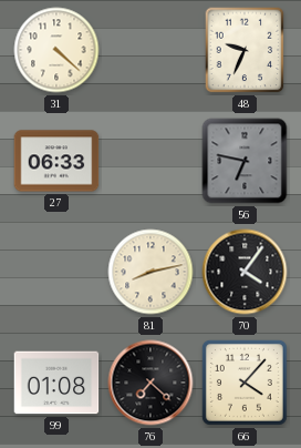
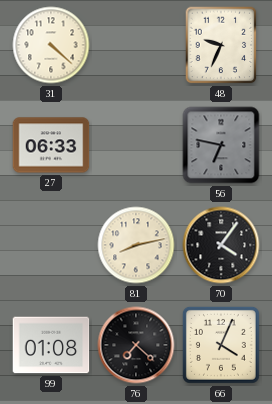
66: 4:07 -> 4:04
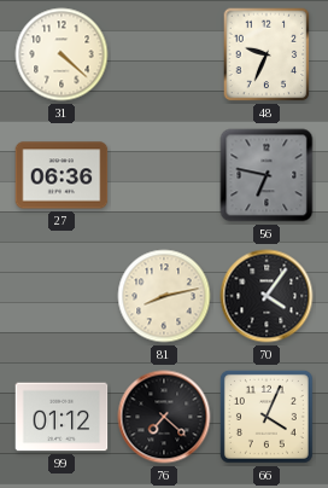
27: 06:33 -> 06:36
99: 01:08 -> 01:12
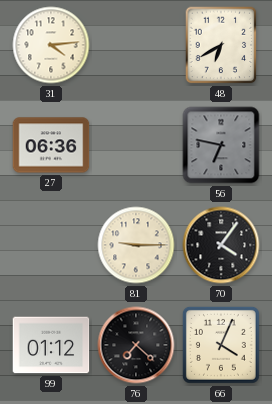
31: 4:22 -> 4:14
48: 9:34 -> 6:40
81: 8:13 -> 9:15
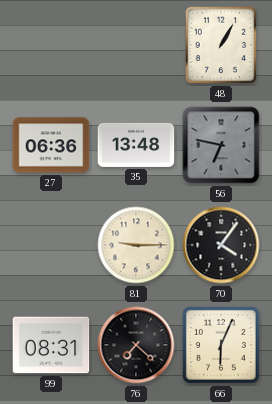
31: 4:14 -> none
48: 6:40 -> 1:05
35: none -> 13:48
99: 01:12 -> 08:31
66: 4:04 -> 6:04
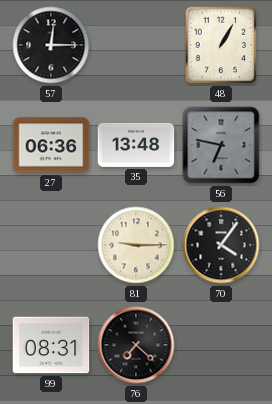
57: none -> 12:15
66: 6:04 -> none
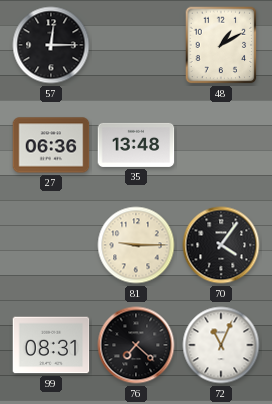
48: 1:05 -> 1:10
56: 6:47 -> none
72: none -> 11:04
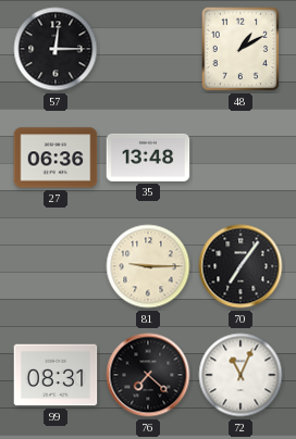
70: 4:06 -> 7:06
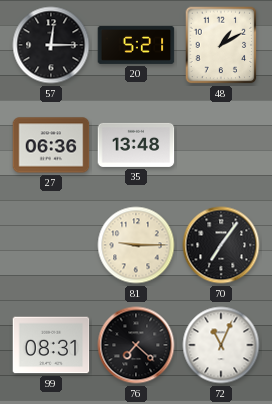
20: none -> 5:21
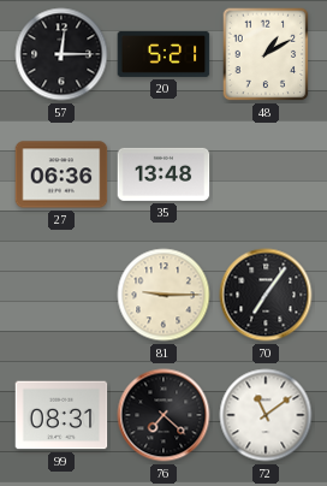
72: 11:04 -> 11:09
